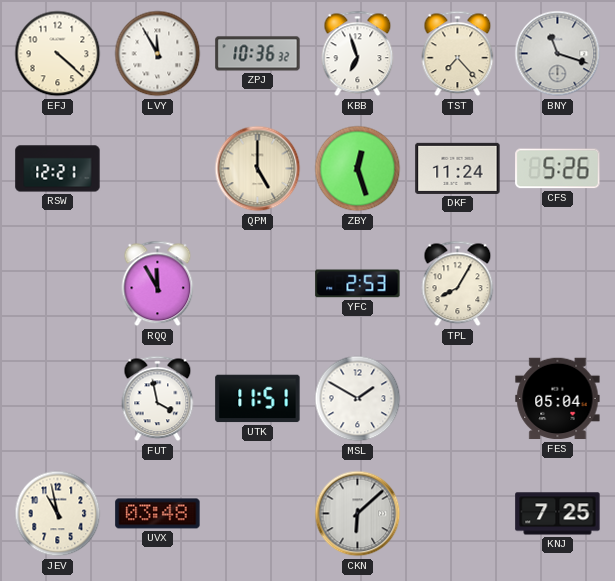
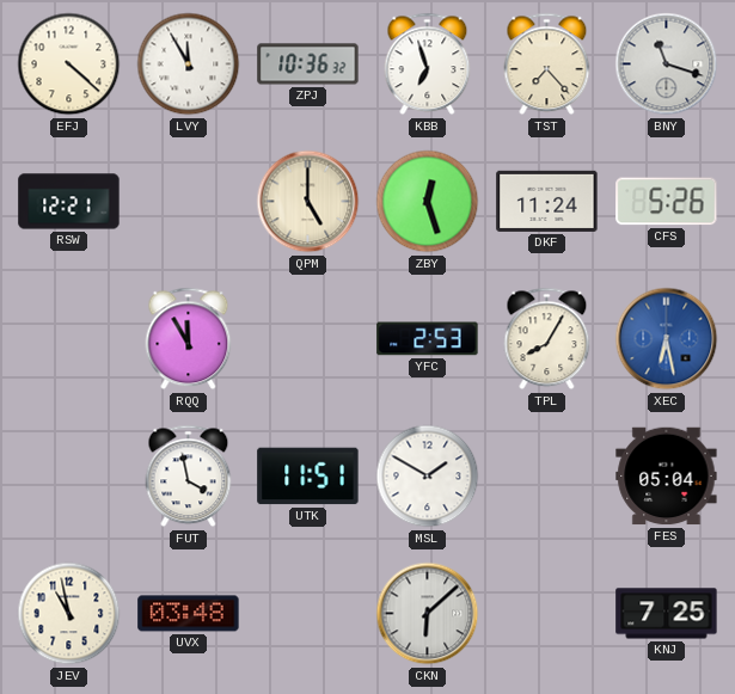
XEC: none -> 6:28
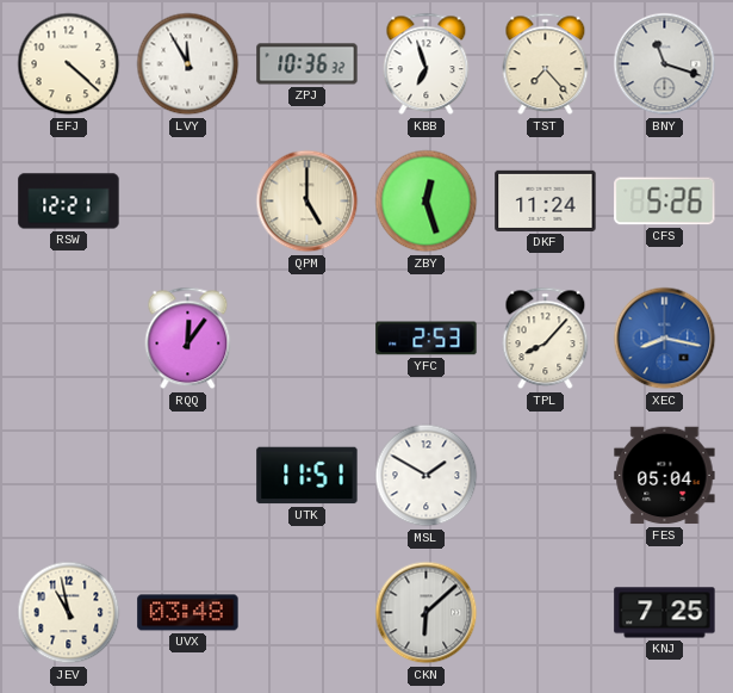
RQQ: 11:55 -> 12:06
TPL: 8:05 -> 8:07
XEC: 6:28 -> 8:17
FUT: 3:58 -> none
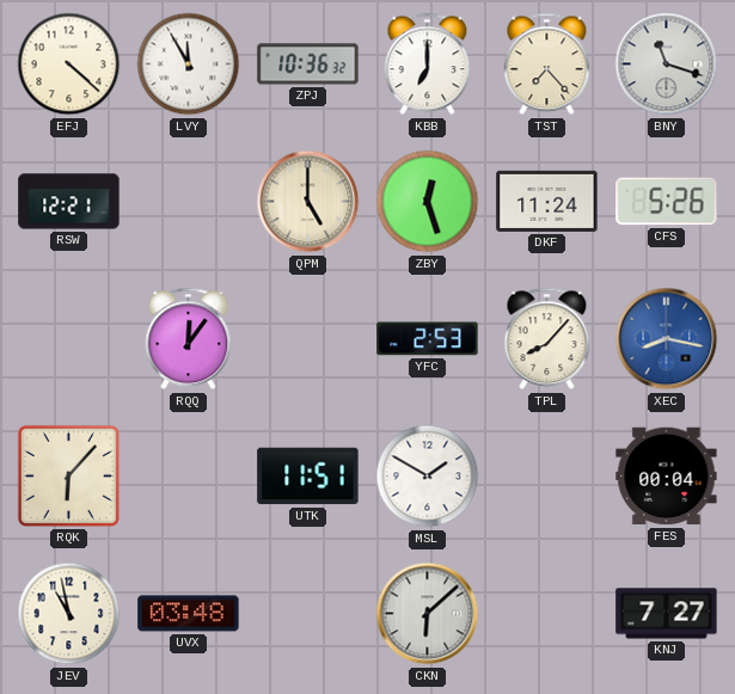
KBB: 6:57 -> 7:00
RQK: none -> 6:07
FES: 05:04 -> 00:04
KNJ: 7:25 -> 7:27
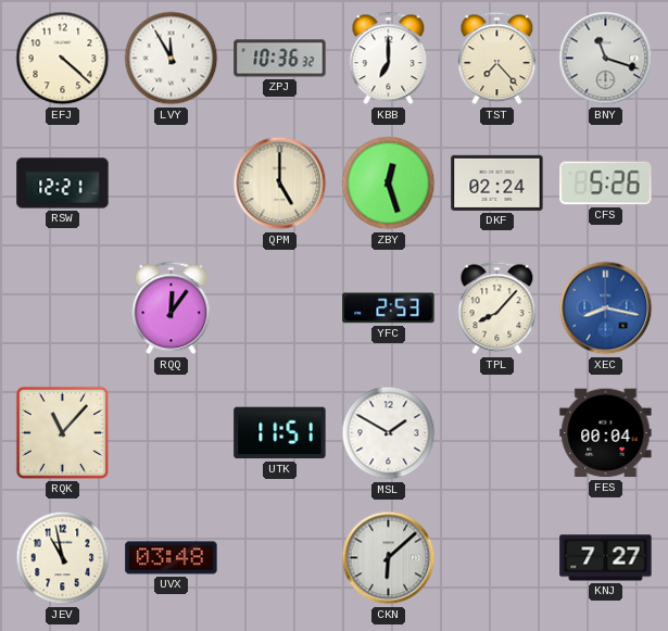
DKF: 11:24 -> 02:24
RQK: 6:07 -> 11:07
